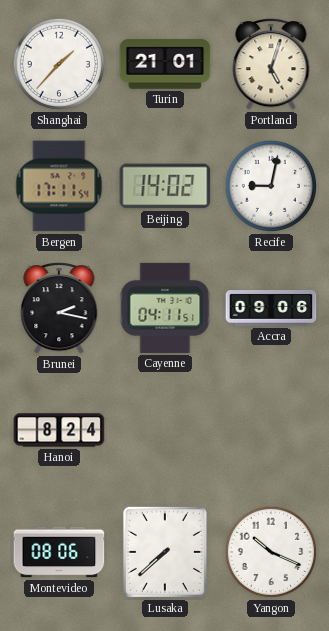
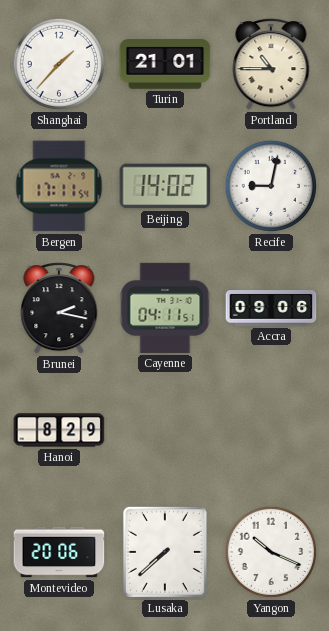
Portland: 5:03 -> 10:45
Hanoi: 8:24 -> 8:29
Montevideo: 08:06 -> 20:06
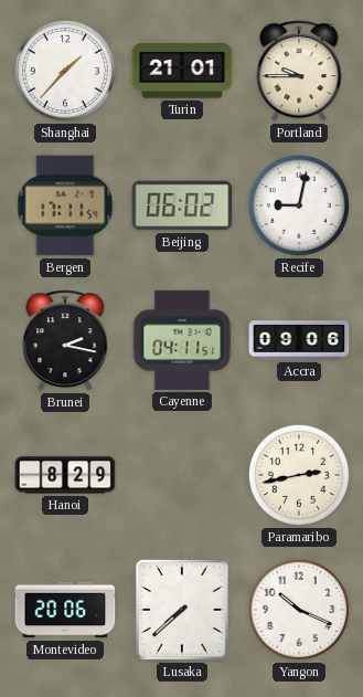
Portland: 10:45 -> 9:45
Beijing: 14:02 -> 06:02
Paramaribo: none -> 2:43
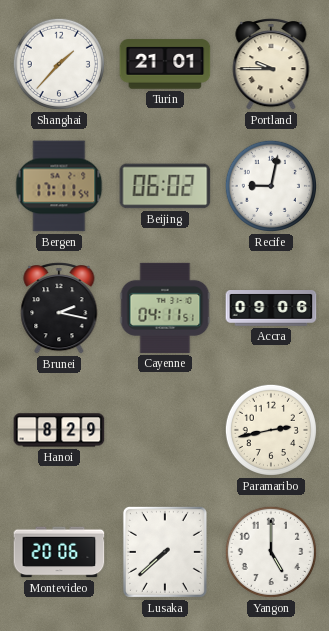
Yangon: 10:19 -> 5:00
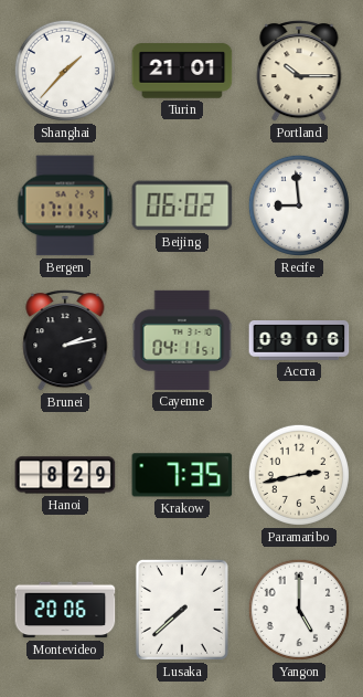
Portland: 9:45 -> 10:15
Recife: 9:02 -> 8:59
Brunei: 2:17 -> 2:13
Krakow: none -> 7:35
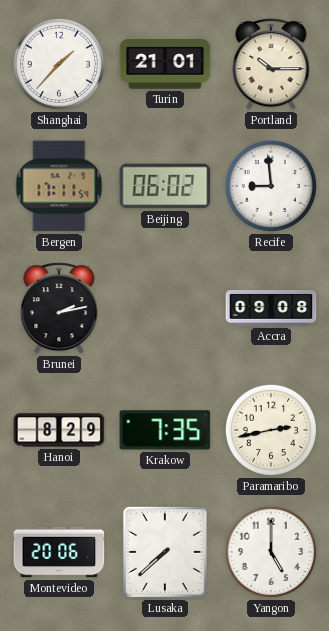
Cayenne: 04:11 -> none
Accra: 09:06 -> 09:08
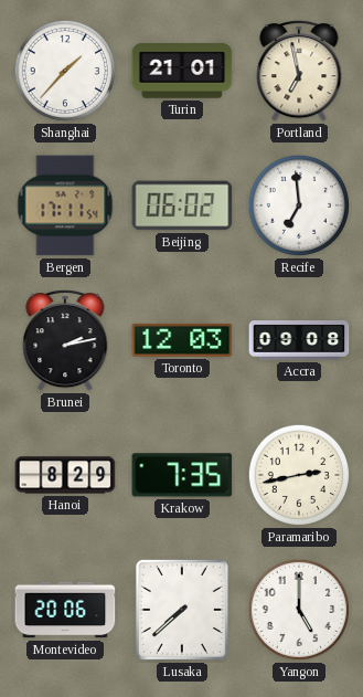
Portland: 10:15 -> 6:58
Recife: 8:59 -> 6:59
Toronto: none -> 12:03
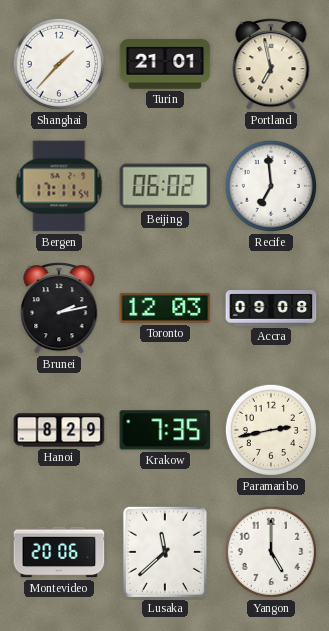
Lusaka: 7:38 -> 11:38
